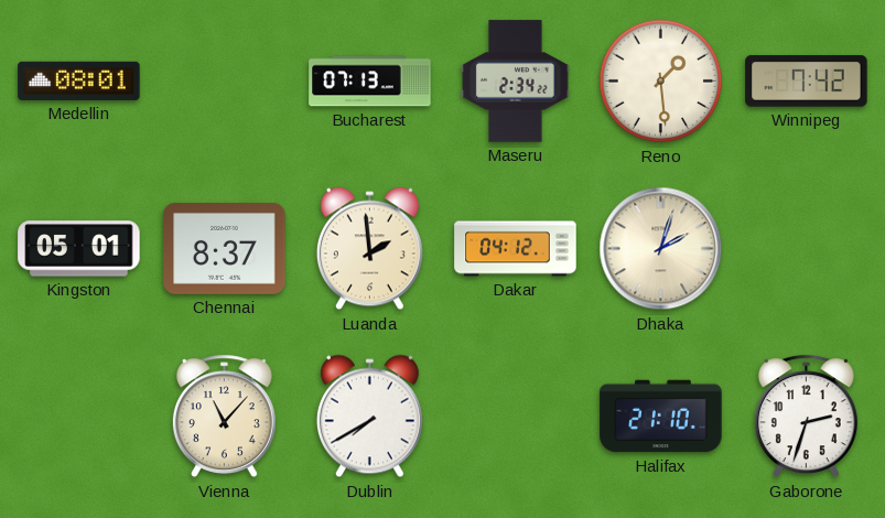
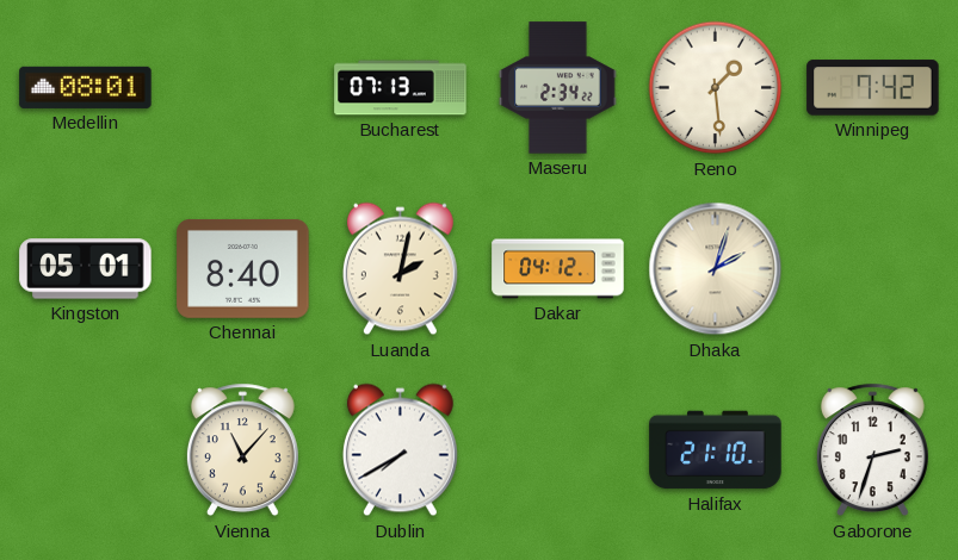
Chennai: 8:37 -> 8:40
Luanda: 1:59 -> 2:02
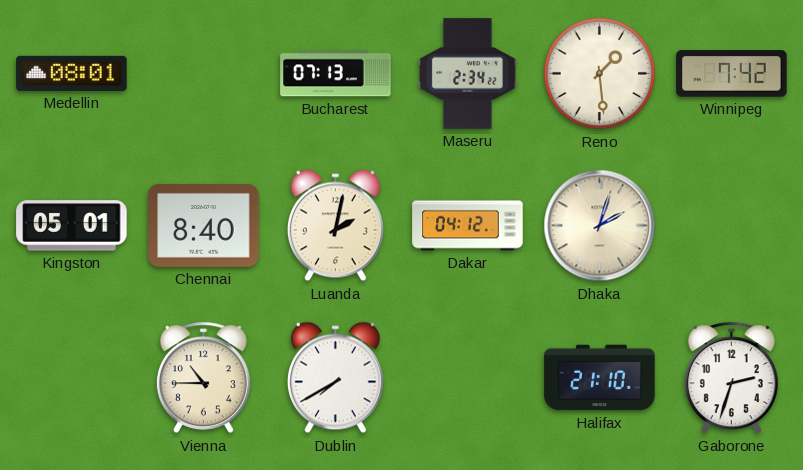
Vienna: 11:07 -> 10:45
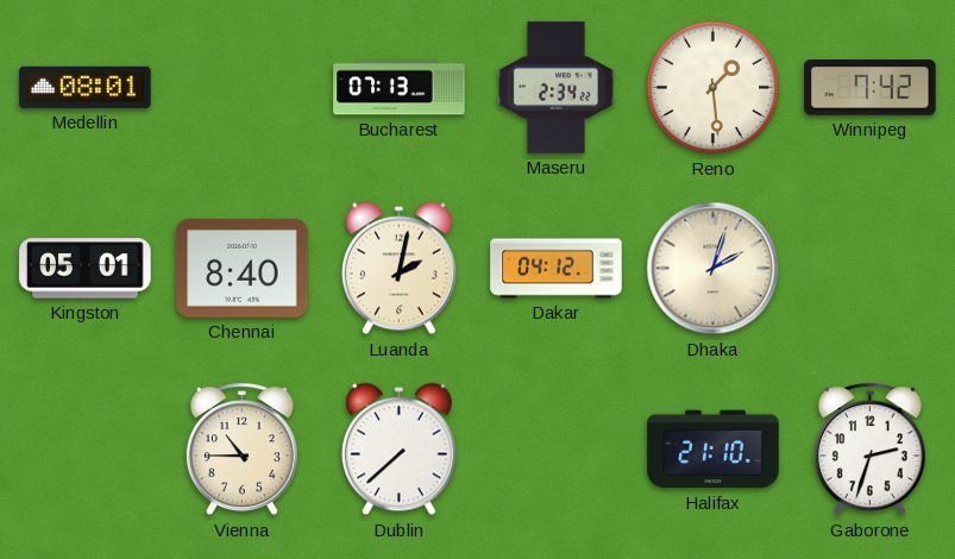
Dublin: 7:40 -> 7:38
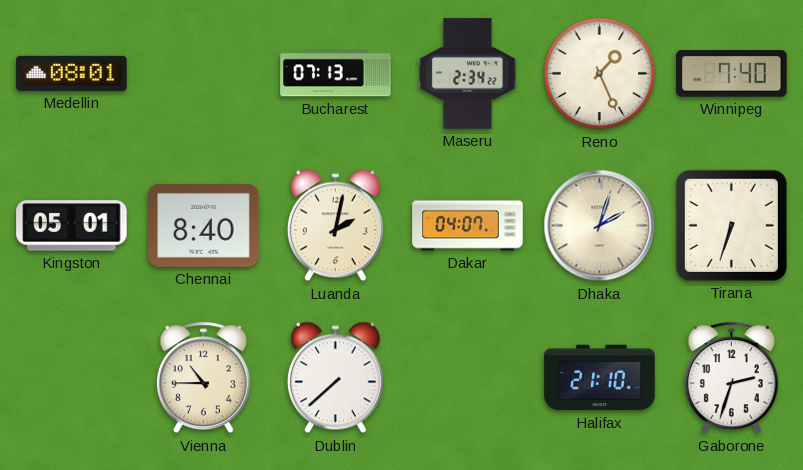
Reno: 1:29 -> 1:26
Winnipeg: 7:42 -> 7:40
Dakar: 04:12 -> 04:07
Tirana: none -> 6:33
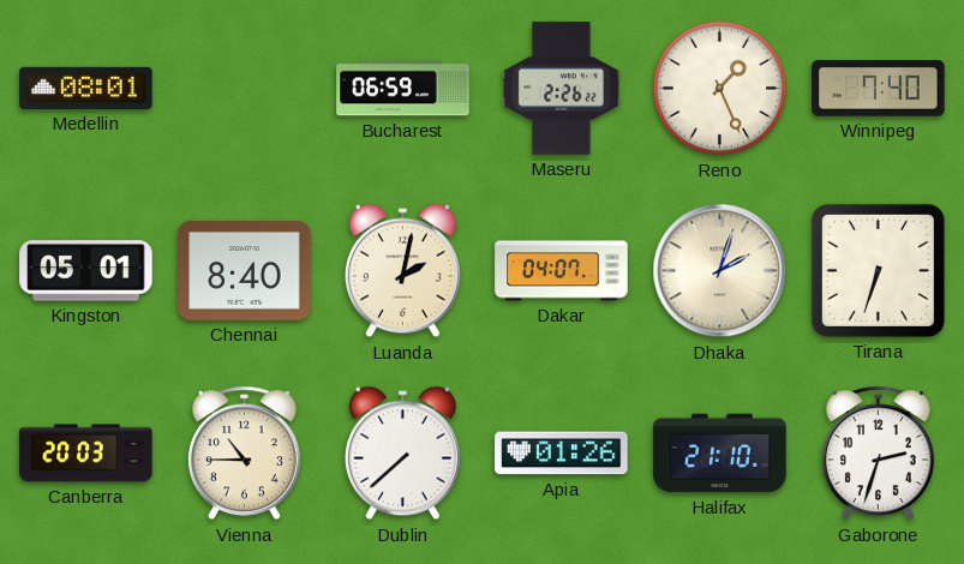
Bucharest: 07:13 -> 06:59
Maseru: 2:34 -> 2:26
Canberra: none -> 20:03
Apia: none -> 01:26
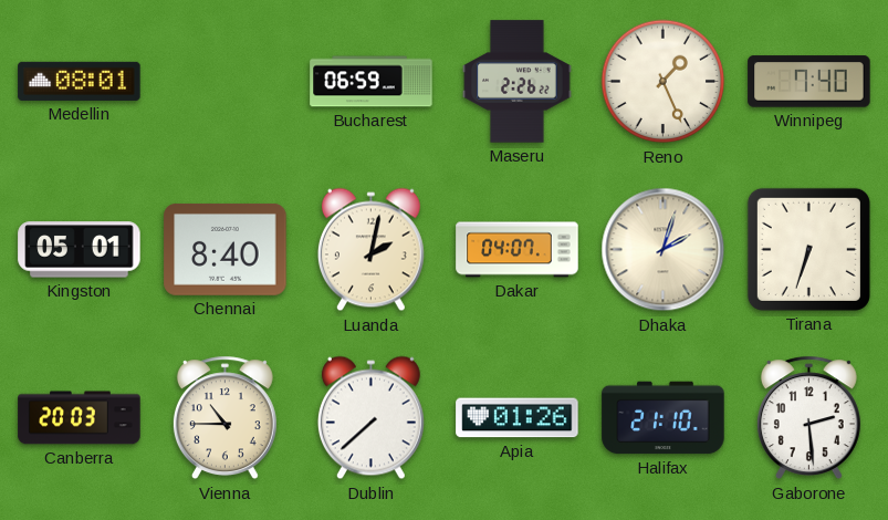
Gaborone: 2:33 -> 2:29
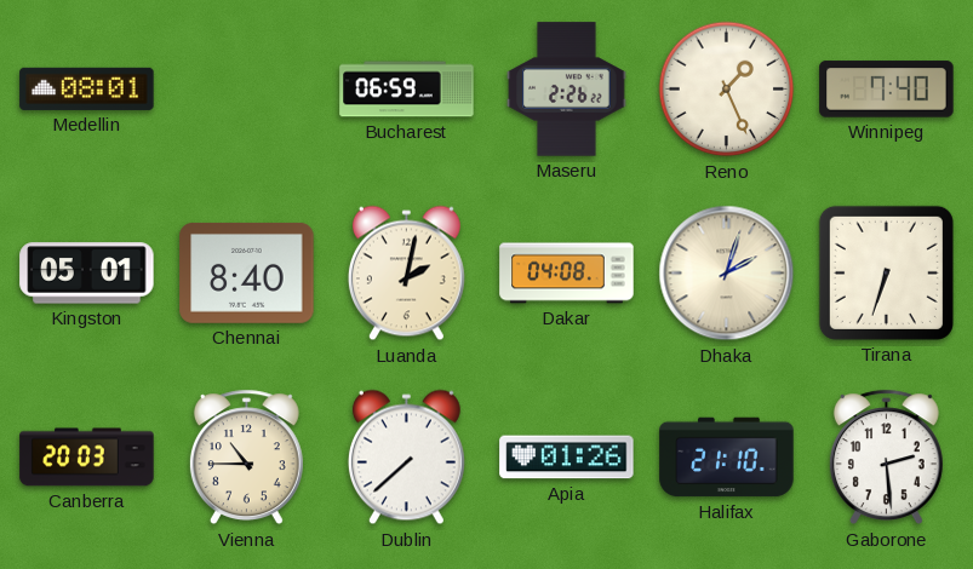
Dakar: 04:07 -> 04:08
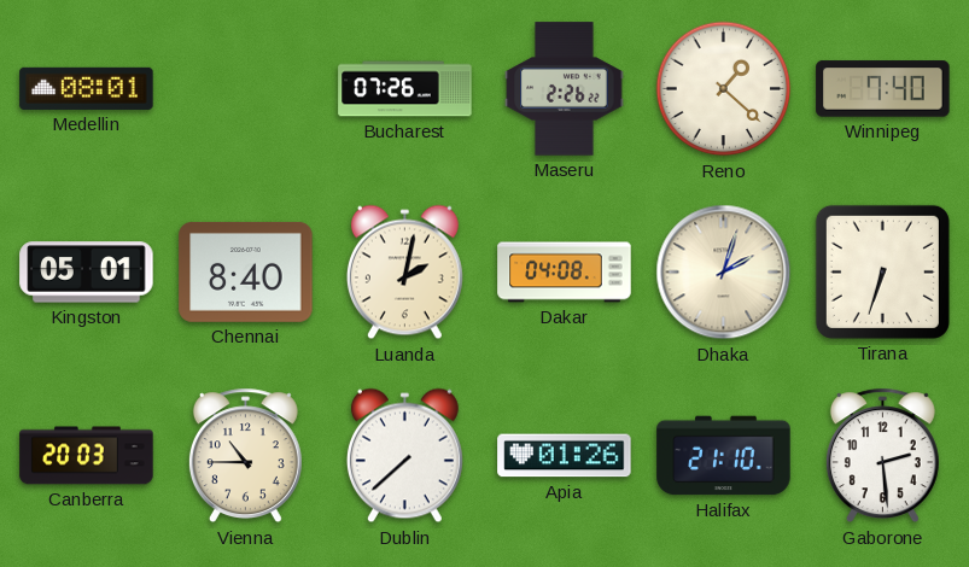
Bucharest: 06:59 -> 07:26
Reno: 1:26 -> 1:22
